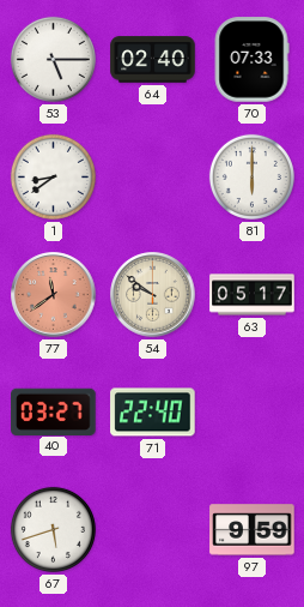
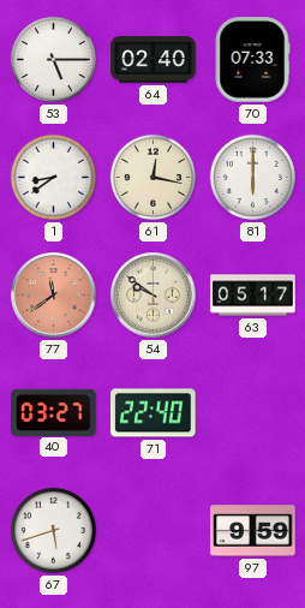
61: none -> 12:17
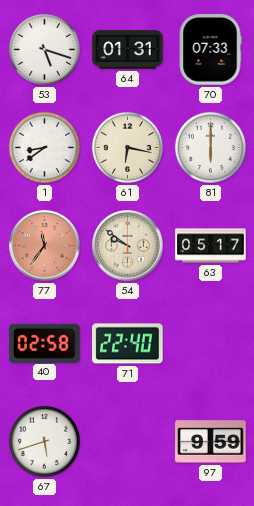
53: 5:15 -> 5:18
64: 02:40 -> 01:31
61: 12:17 -> 6:17
77: 11:39 -> 11:36
40: 03:27 -> 02:58
